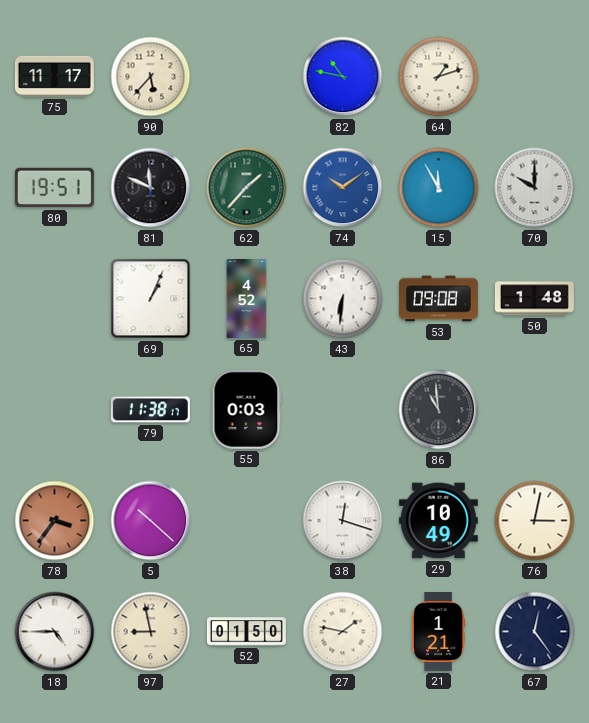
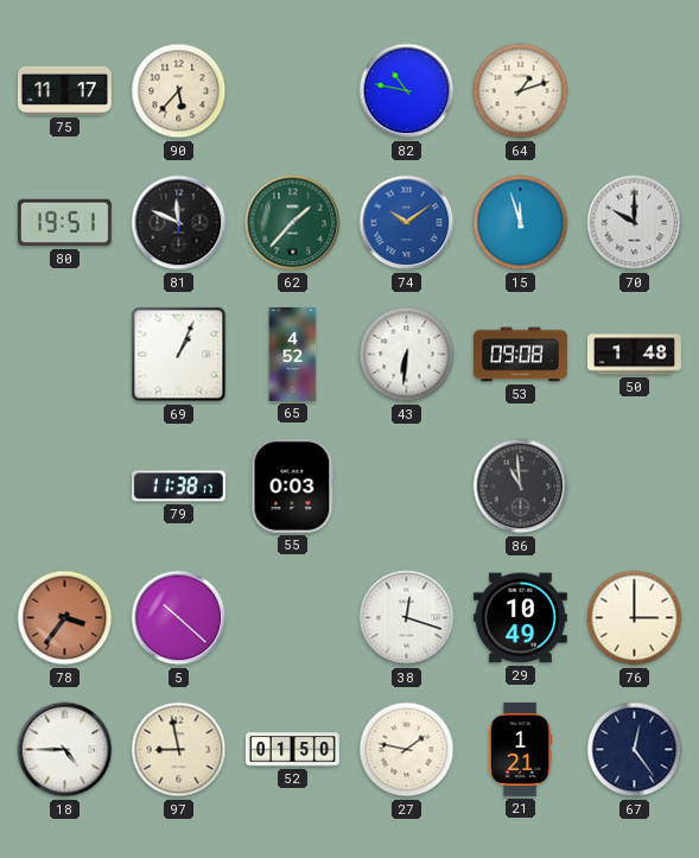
15: 11:55 -> 11:57
76: 3:02 -> 3:00
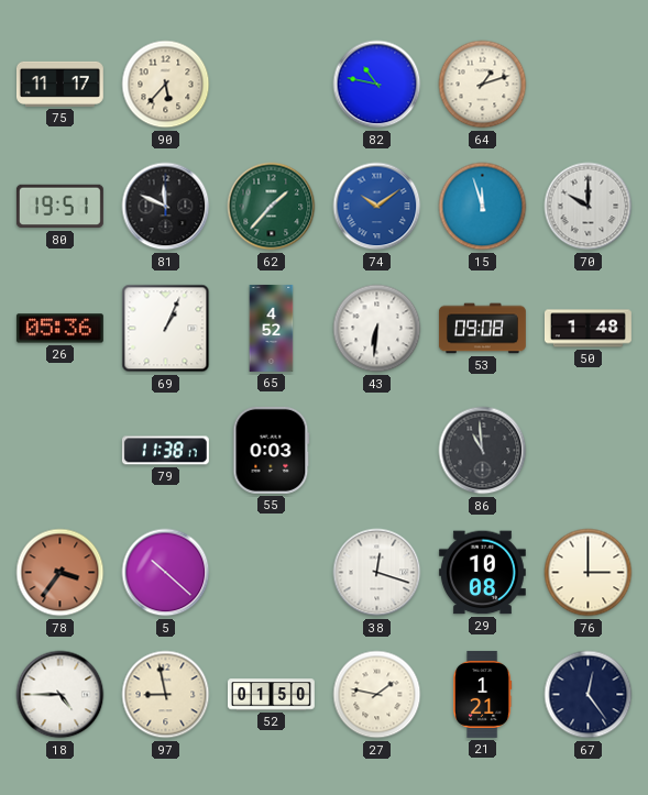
26: none -> 05:36
29: 10:49 -> 10:08
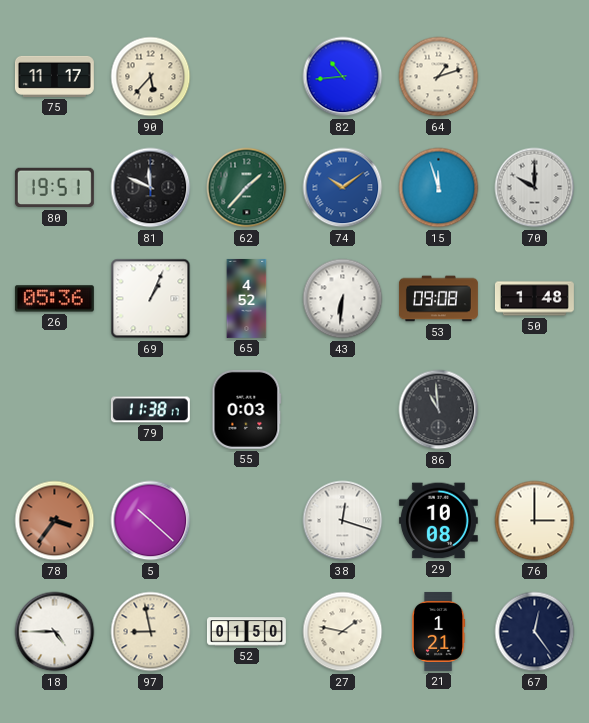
82: 10:47 -> 10:44
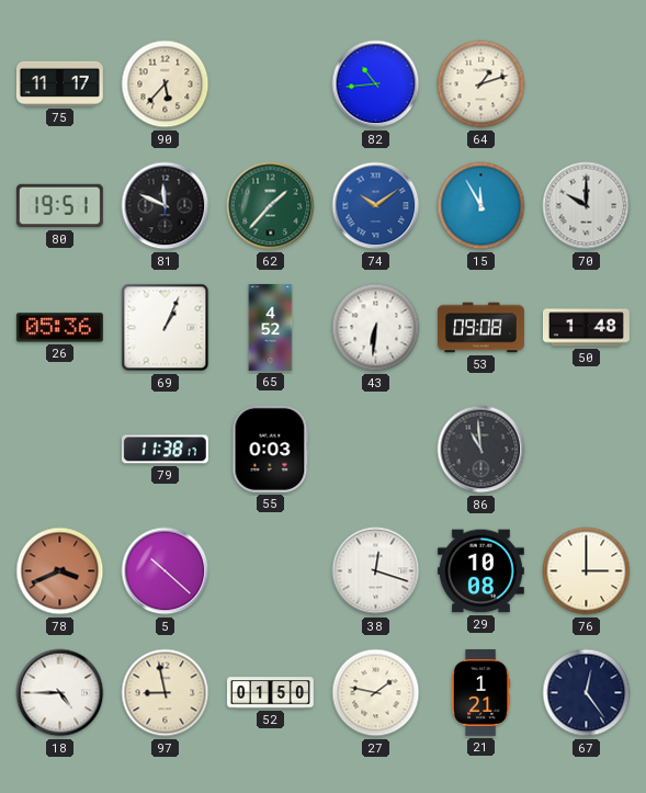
15: 11:57 -> 11:55
78: 3:36 -> 3:41
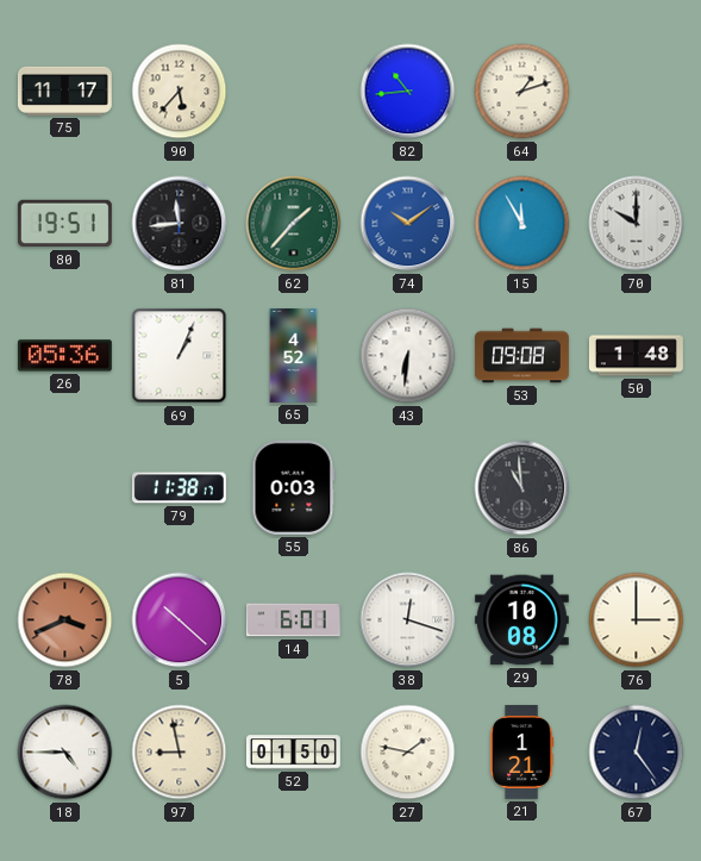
81: 11:49 -> 11:44
14: none -> 6:01
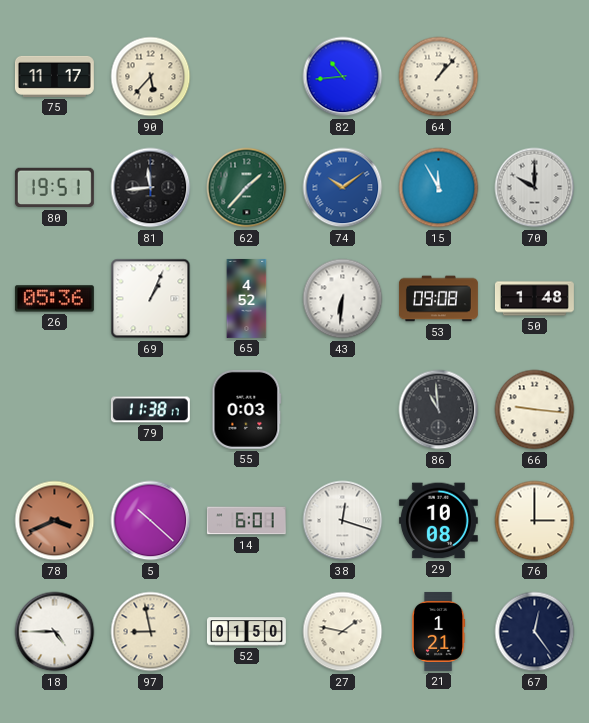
64: 1:12 -> 1:07
66: none -> 9:16
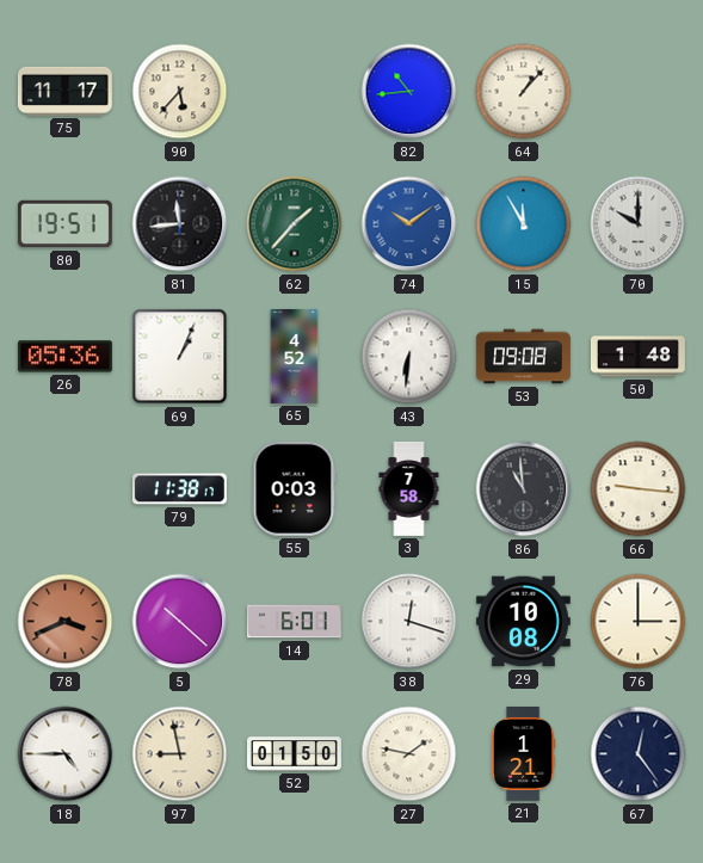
3: none -> 7:58
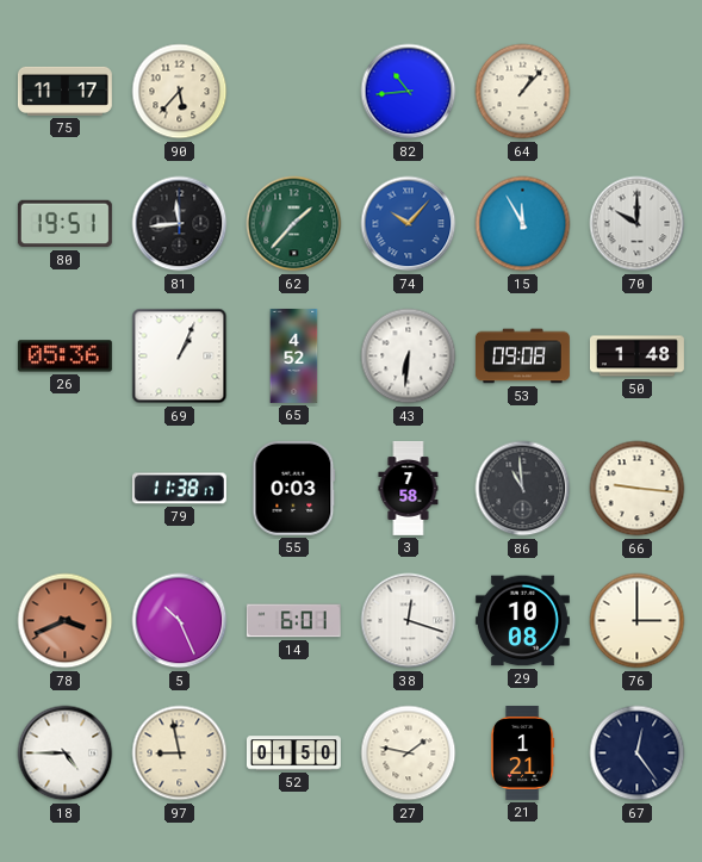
74: 10:09 -> 10:07
5: 10:22 -> 10:26
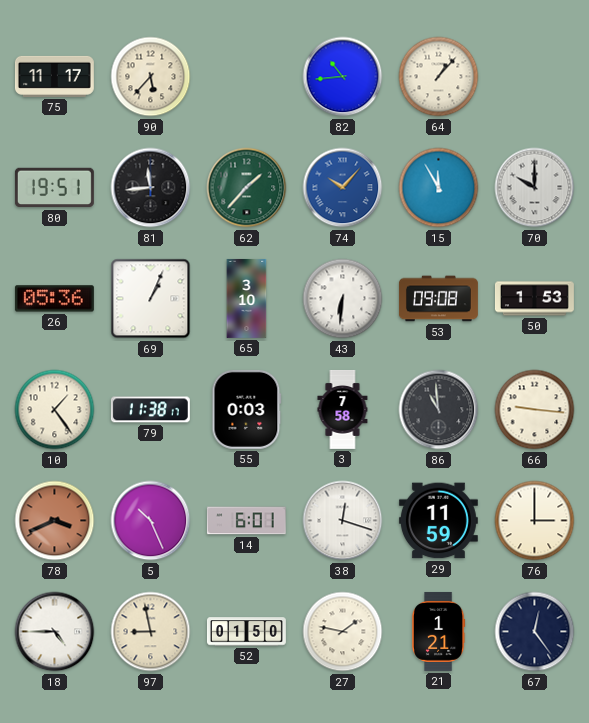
65: 4:52 -> 3:10
50: 1:48 -> 1:53
10: none -> 1:24
29: 10:08 -> 11:59
